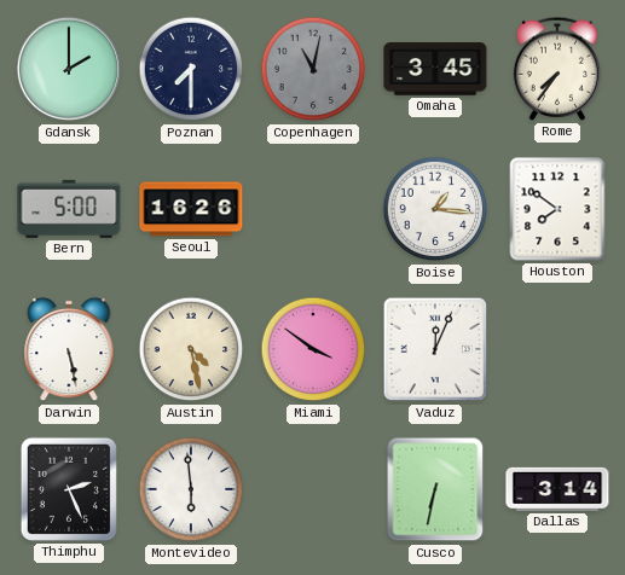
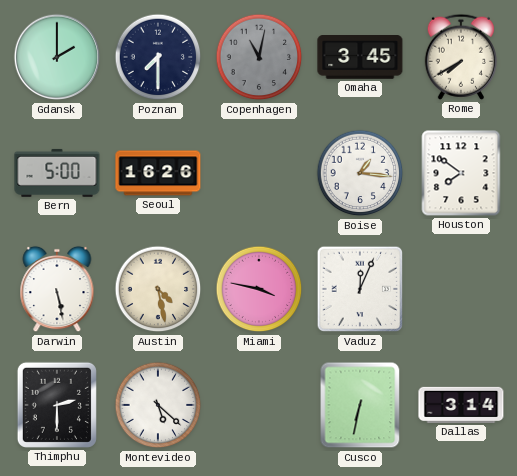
Rome: 7:36 -> 7:40
Miami: 3:51 -> 3:47
Thimphu: 2:26 -> 2:30
Montevideo: 5:59 -> 5:22
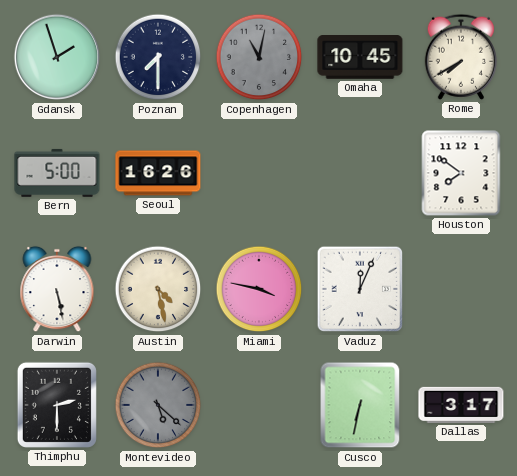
Gdansk: 2:00 -> 1:57
Omaha: 3:45 -> 10:45
Boise: 1:16 -> none
Montevideo dial: white -> grey
Dallas: 3:14 -> 3:17
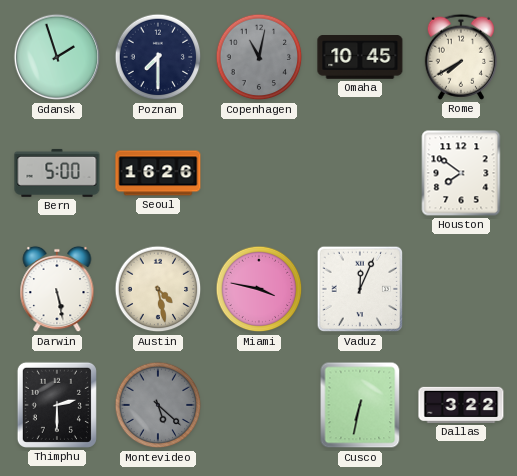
Dallas: 3:17 -> 3:22
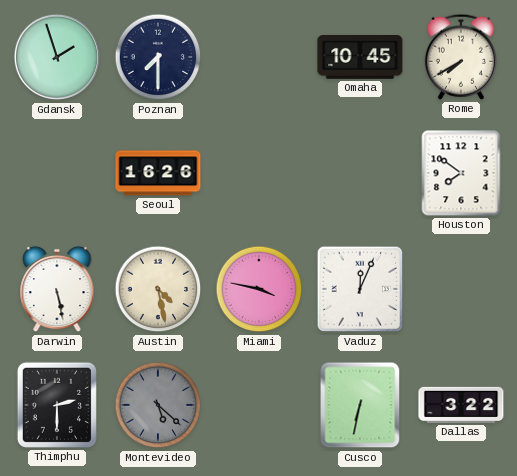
Copenhagen: 11:02 -> none
Bern: 5:00 -> none
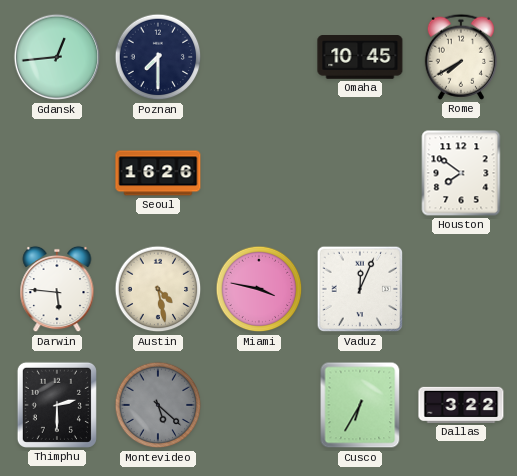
Gdansk: 1:57 -> 12:44
Darwin: 5:28 -> 5:46
Cusco: 6:32 -> 6:35
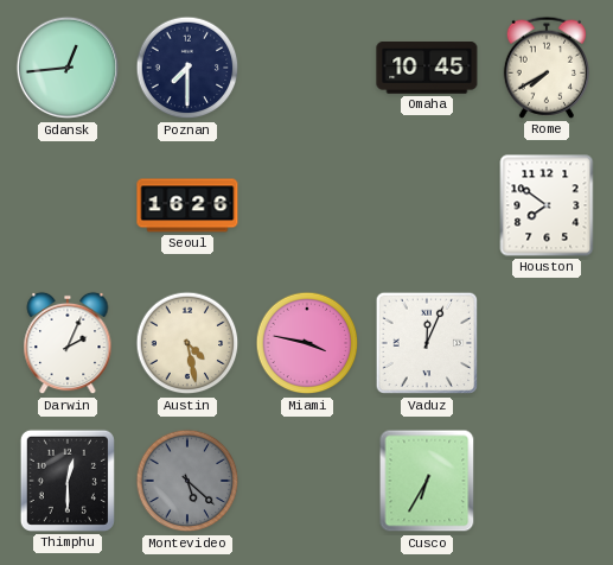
Darwin: 5:46 -> 2:04
Thimphu: 2:30 -> 12:30
Dallas: 3:22 -> none
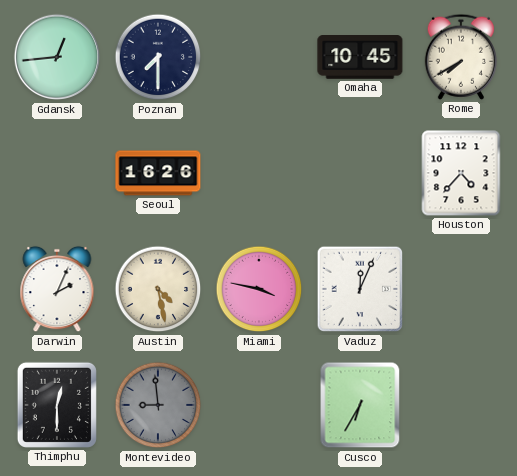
Houston: 7:51 -> 4:37
Montevideo: 5:22 -> 8:59
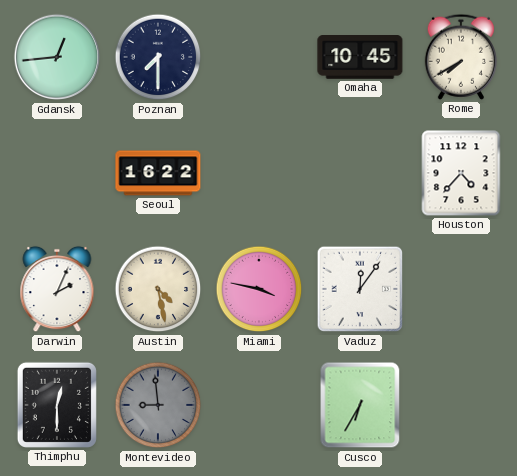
Seoul: 16:26 -> 16:22
Vaduz: 12:04 -> 12:06
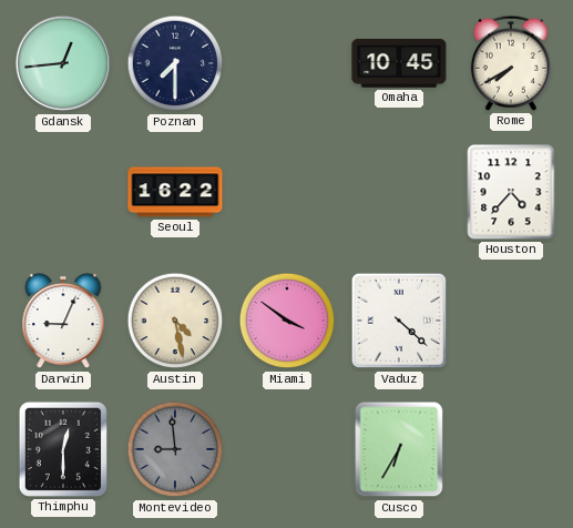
Darwin: 2:04 -> 9:04
Miami: 3:47 -> 3:51
Vaduz: 12:06 -> 4:22
